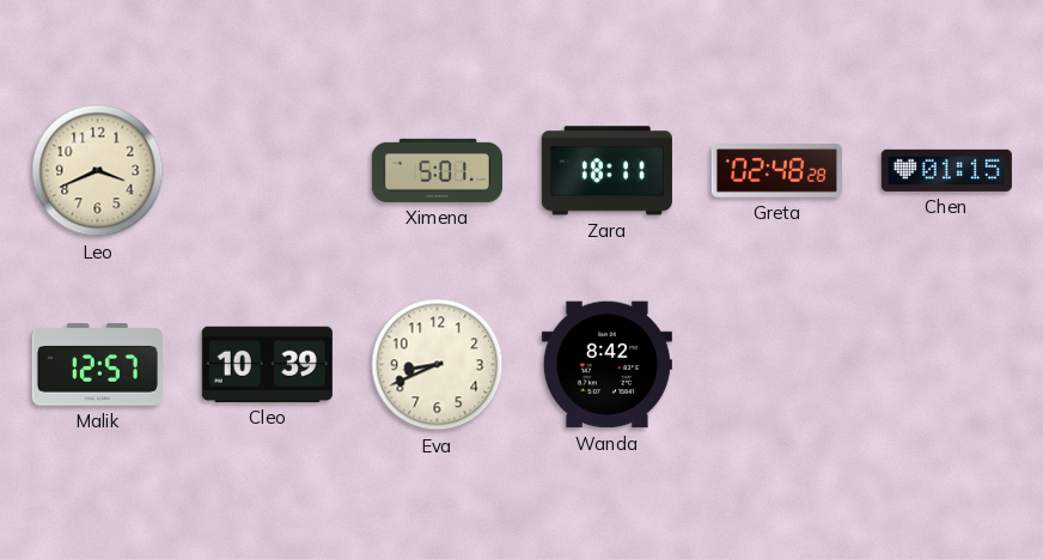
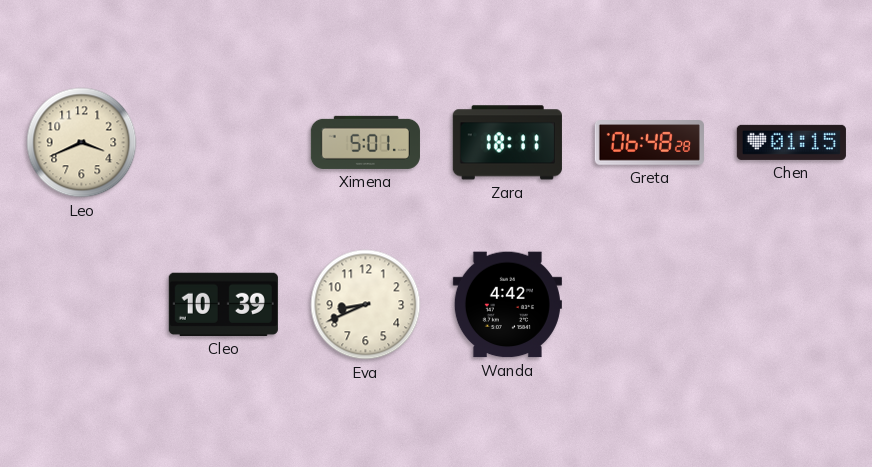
Greta: 02:48 -> 06:48
Malik: 12:57 -> none
Wanda: 8:42 -> 4:42
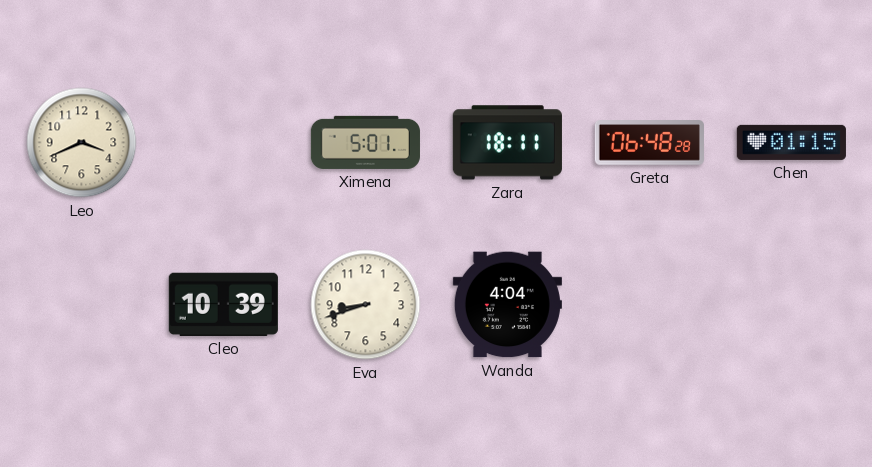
Eva: 8:41 -> 8:42
Wanda: 4:42 -> 4:04
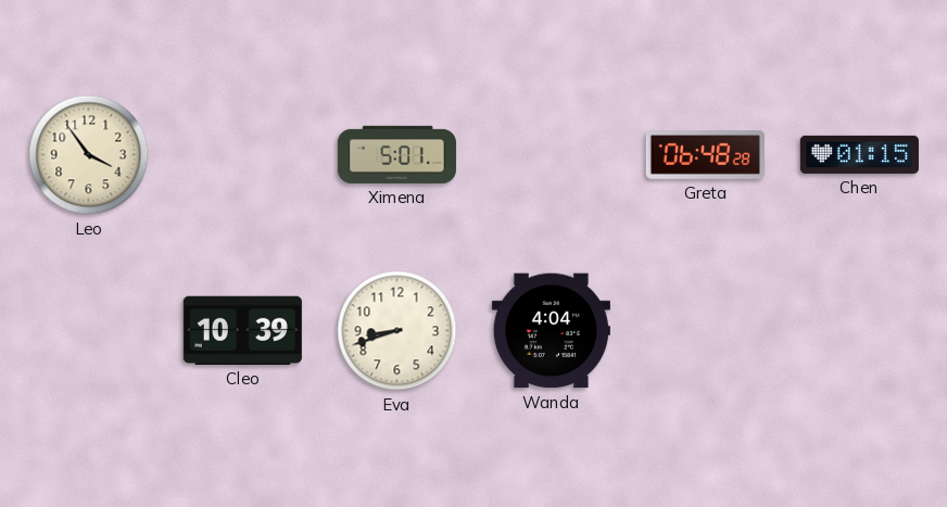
Leo: 3:41 -> 3:54
Zara: 18:11 -> none
